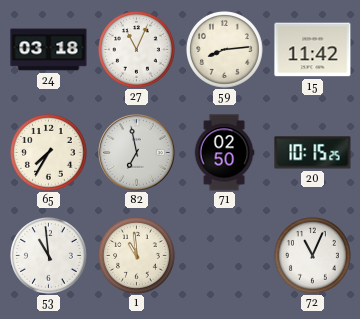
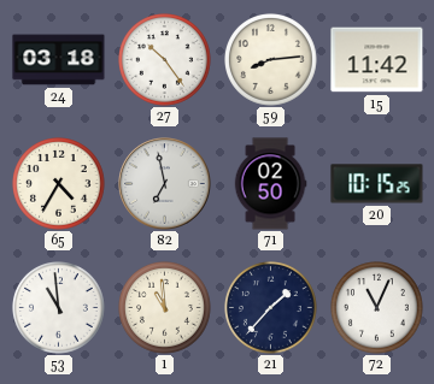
27: 11:04 -> 10:24
65: 7:35 -> 4:35
21: none -> 1:37
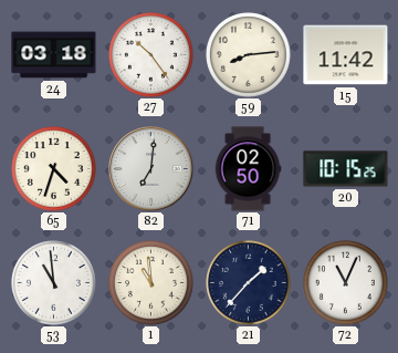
65: 4:35 -> 4:33
82: 6:58 -> 7:01
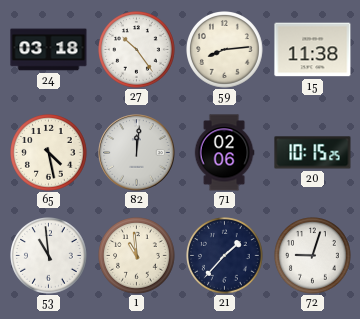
15: 11:42 -> 11:38
65: 4:33 -> 4:28
82: 7:01 -> 12:01
71: 02:50 -> 02:06
72: 11:04 -> 9:03
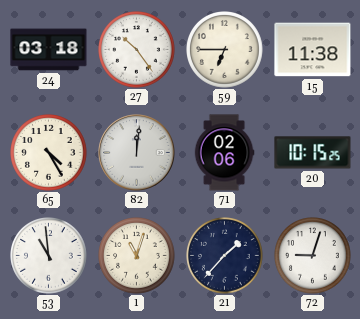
59: 8:14 -> 6:45
65: 4:28 -> 4:25
1: 10:59 -> 11:03
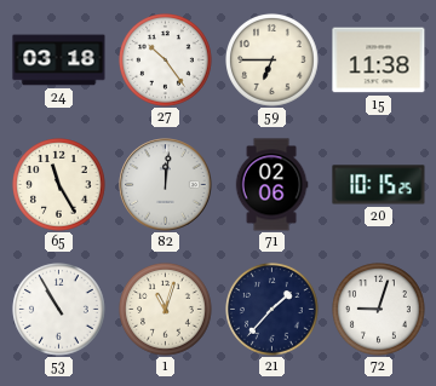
65: 4:25 -> 11:25
53: 10:59 -> 10:55
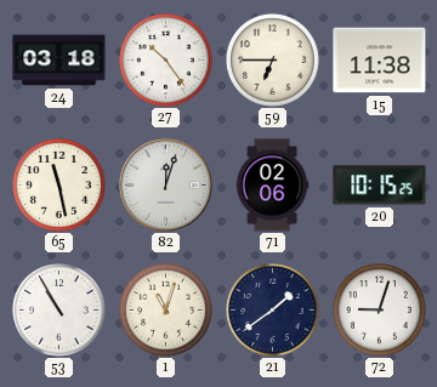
65: 11:25 -> 11:28
82: 12:01 -> 12:03
21: 1:37 -> 1:39
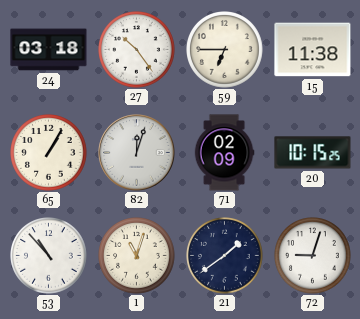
65: 11:28 -> 1:05
71: 02:06 -> 02:09
53: 10:55 -> 10:53
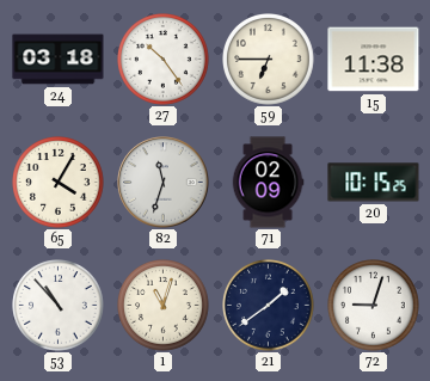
65: 1:05 -> 4:05
82: 12:03 -> 11:33
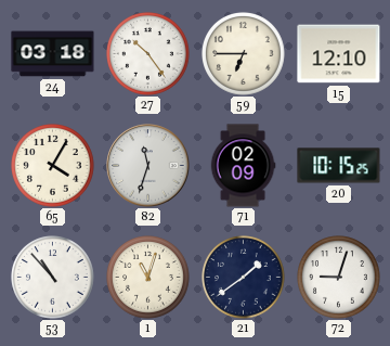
15: 11:38 -> 12:10
